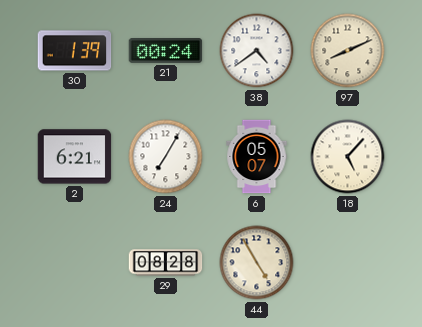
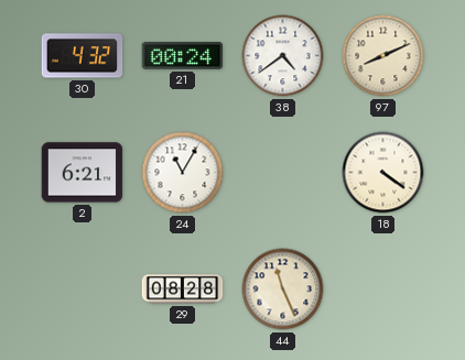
30: 1:39 -> 4:32
24: 7:05 -> 11:05
6: 05:07 -> none
18: 5:07 -> 4:21
44: 4:55 -> 11:26
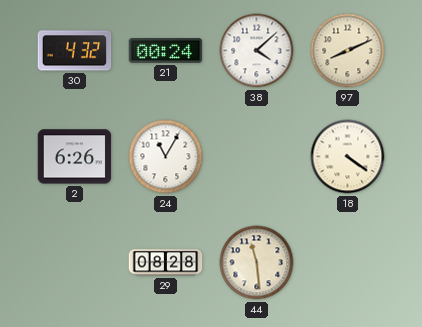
38: 4:39 -> 4:08
2: 6:21 -> 6:26
44: 11:26 -> 11:29
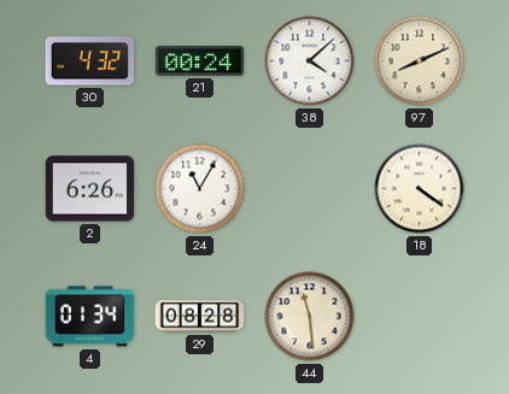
4: none -> 01:34
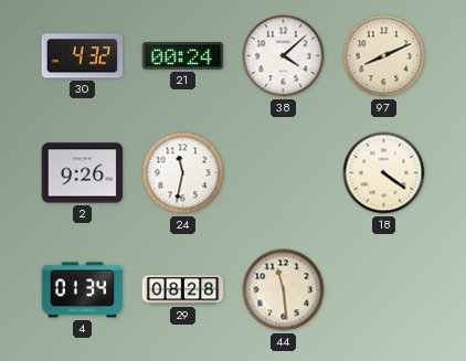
2: 6:26 -> 9:26
24: 11:05 -> 11:32
